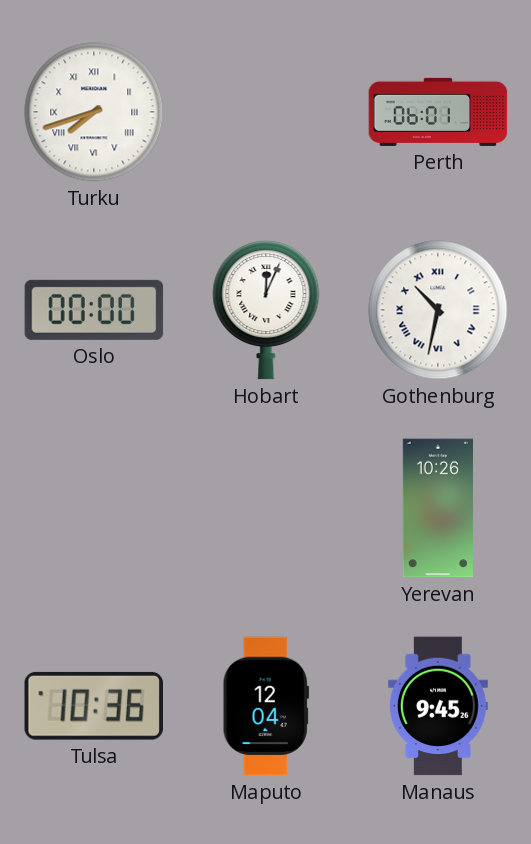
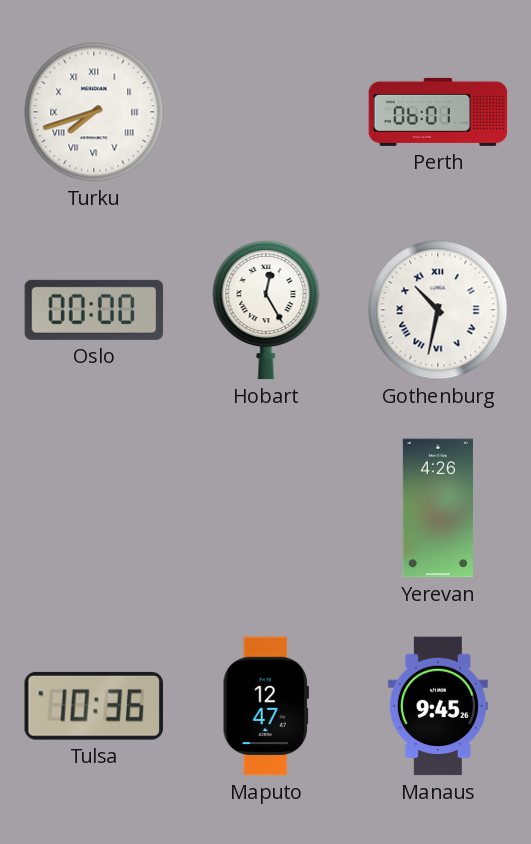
Hobart: 12:04 -> 12:25
Yerevan: 10:26 -> 4:26
Maputo: 12:04 -> 12:47
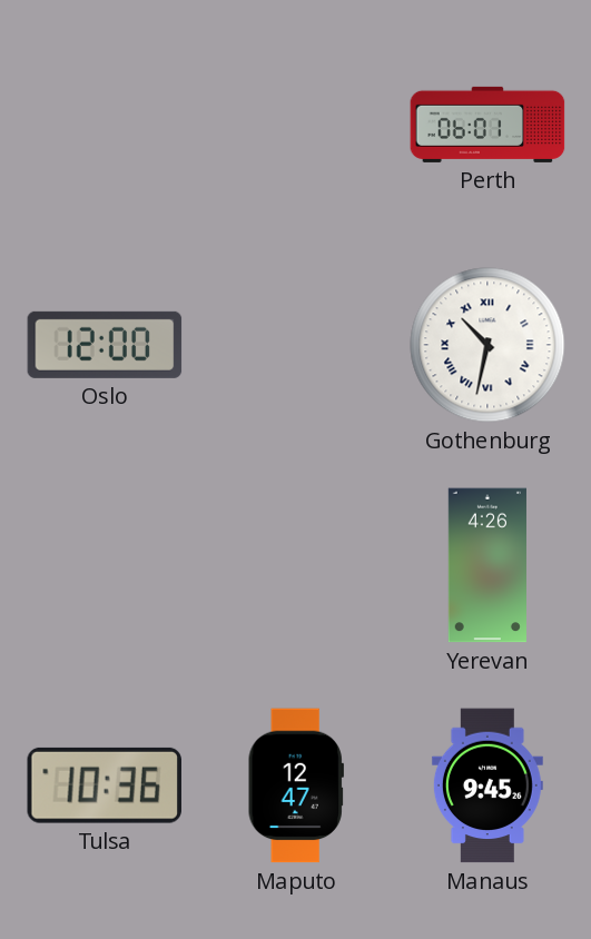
Turku: 7:42 -> none
Oslo: 00:00 -> 12:00
Hobart: 12:25 -> none
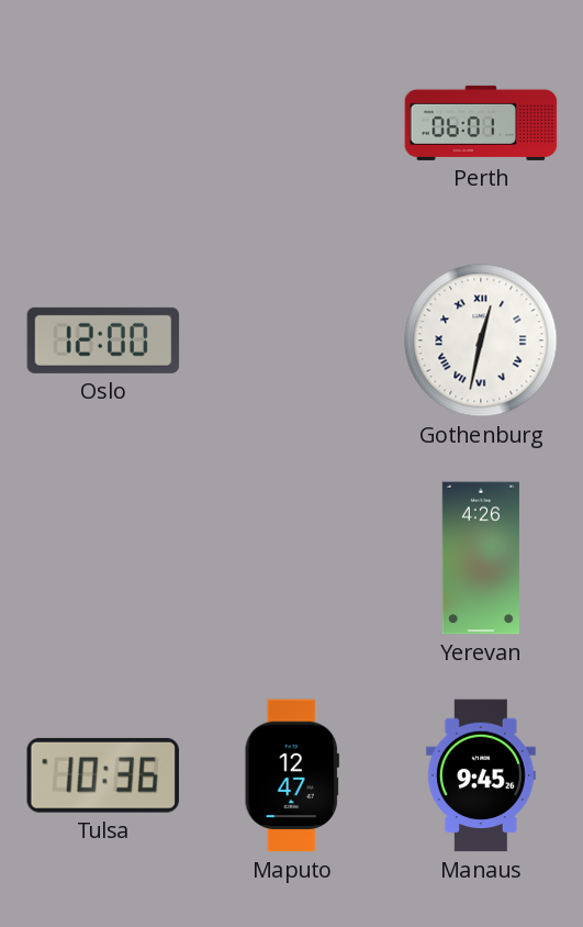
Gothenburg: 10:32 -> 12:32
